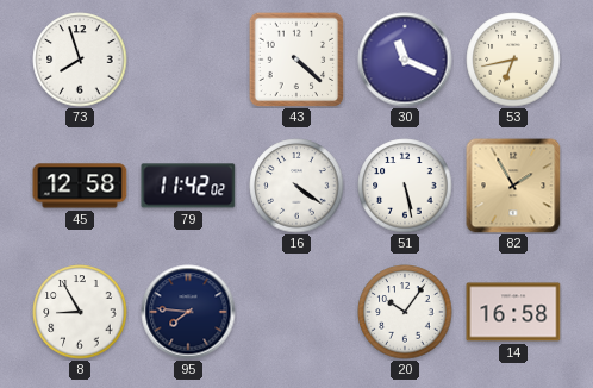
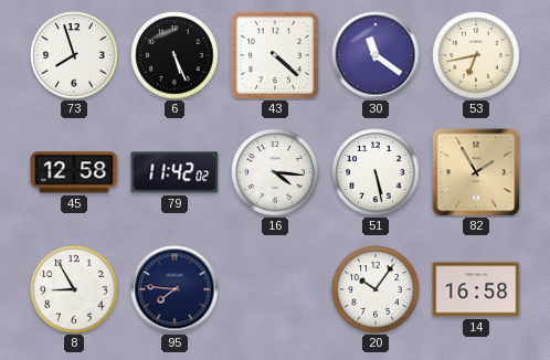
6: none -> 5:26
30: 11:19 -> 11:21
16: 4:21 -> 4:16
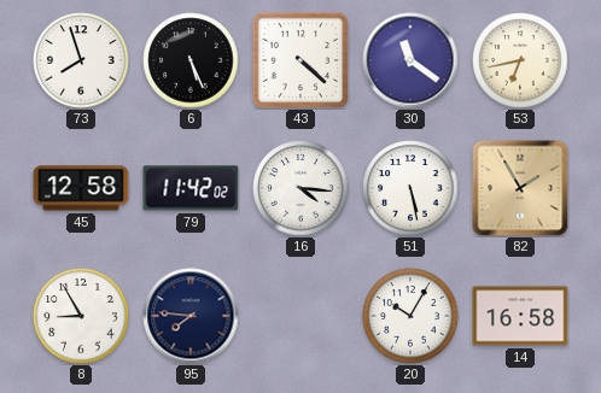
20: 10:06 -> 10:05
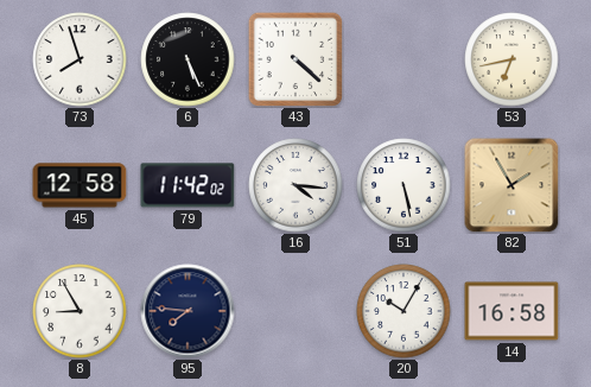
30: 11:21 -> none
